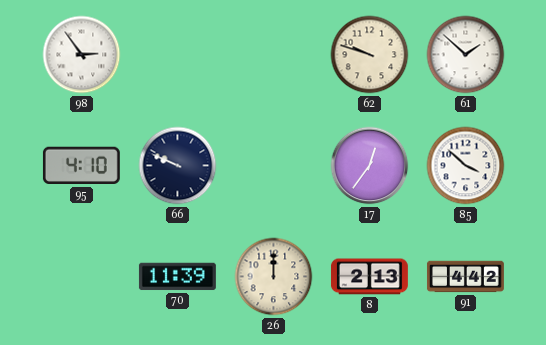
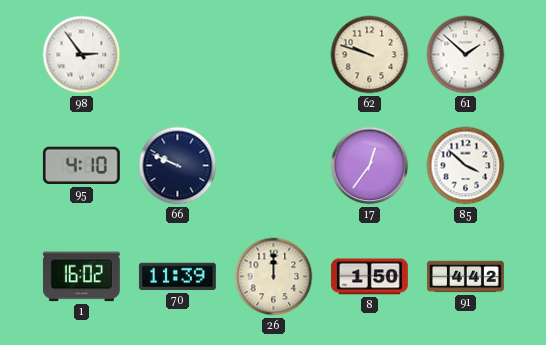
1: none -> 16:02
8: 2:13 -> 1:50
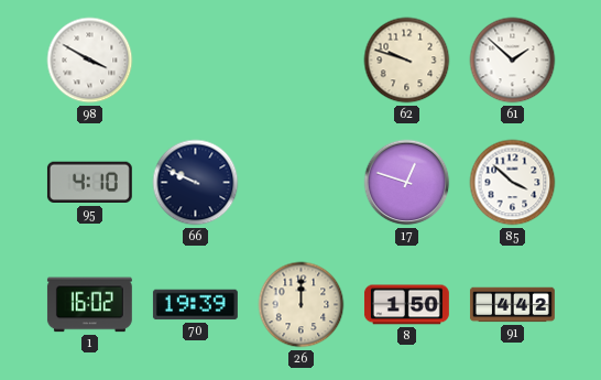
98: 2:54 -> 3:50
17: 12:36 -> 12:48
70: 11:39 -> 19:39
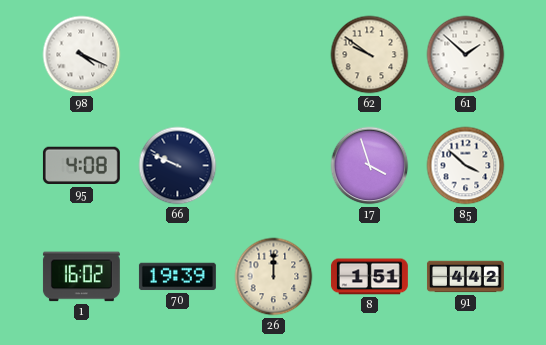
98: 3:50 -> 4:19
62: 9:48 -> 9:51
95: 4:10 -> 4:08
17: 12:48 -> 3:57
8: 1:50 -> 1:51
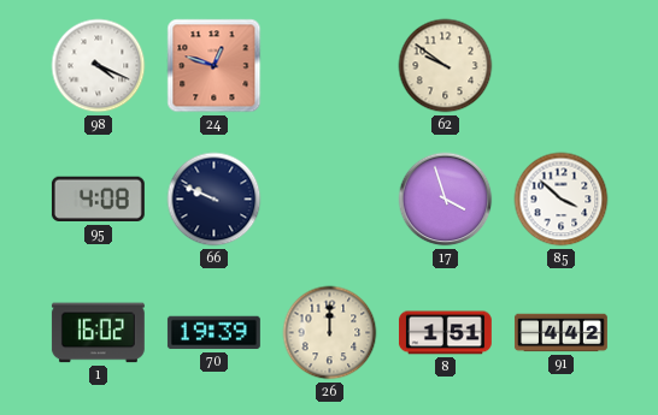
24: none -> 12:48
61: 1:52 -> none
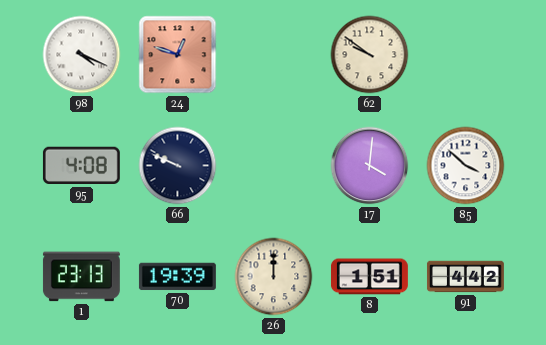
17: 3:57 -> 4:01
1: 16:02 -> 23:13
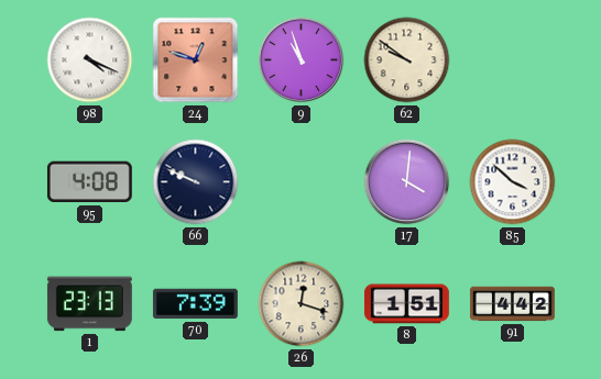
9: none -> 10:57
70: 19:39 -> 7:39
26: 12:00 -> 12:18
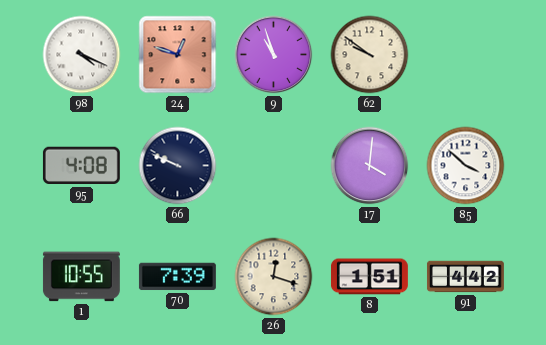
1: 23:13 -> 10:55
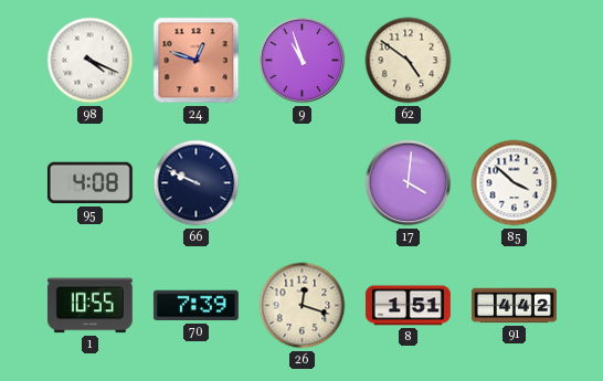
62: 9:51 -> 4:51
